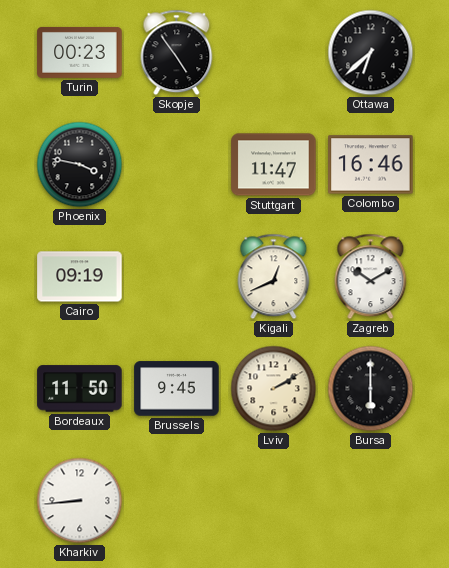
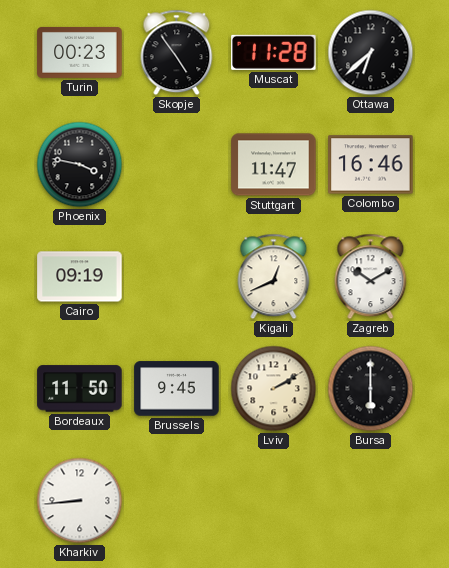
Muscat: none -> 11:28
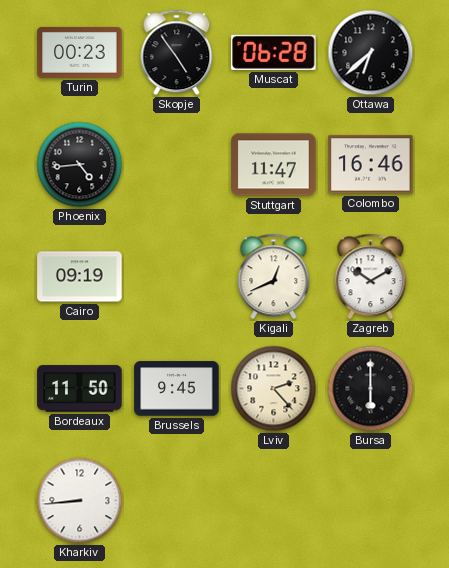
Muscat: 11:28 -> 06:28
Phoenix: 3:47 -> 4:44
Lviv: 2:10 -> 2:23
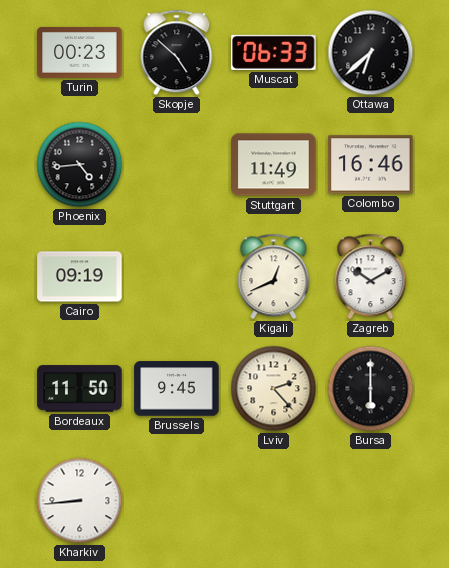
Skopje: 4:54 -> 4:52
Muscat: 06:28 -> 06:33
Stuttgart: 11:47 -> 11:49
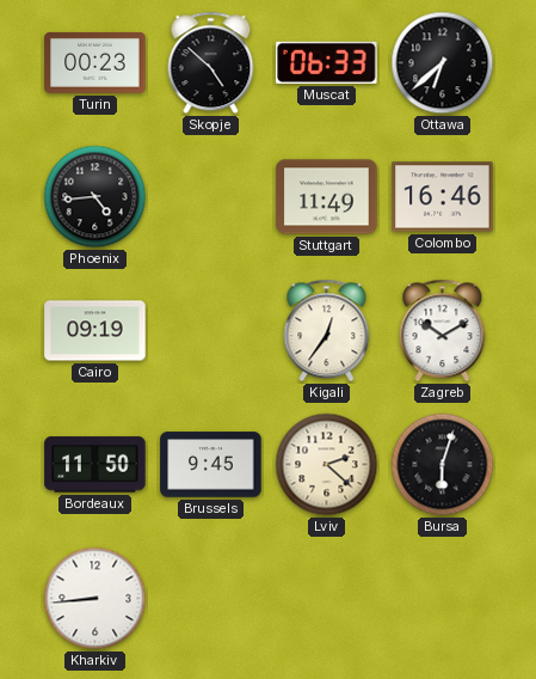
Kigali: 12:41 -> 12:36
Lviv: 2:23 -> 2:22
Bursa: 6:00 -> 6:03
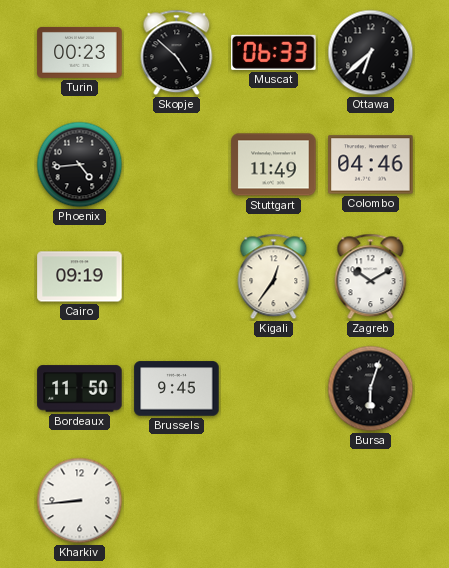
Colombo: 16:46 -> 04:46
Lviv: 2:22 -> none
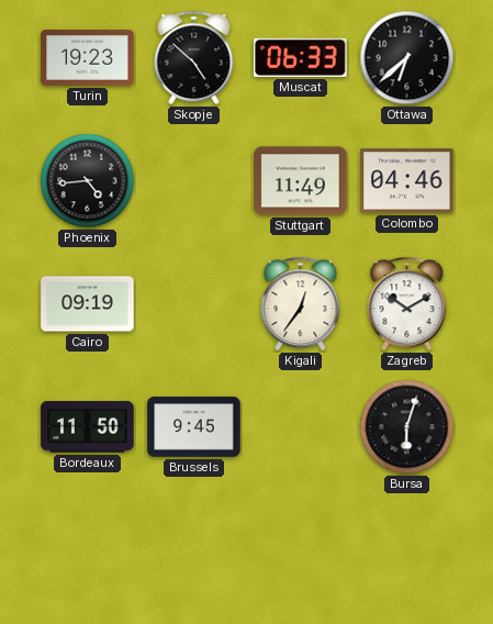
Turin: 00:23 -> 19:23
Kharkiv: 8:44 -> none
